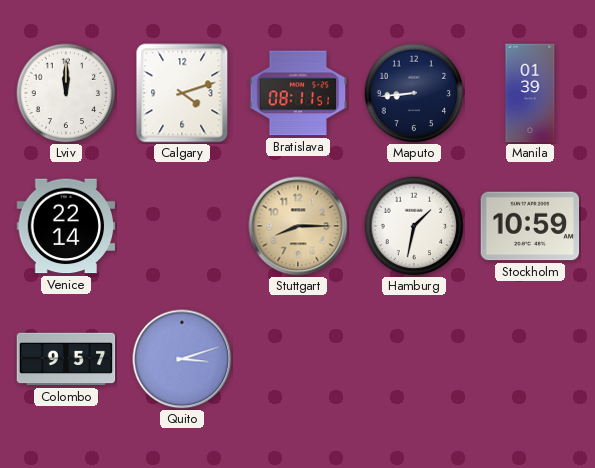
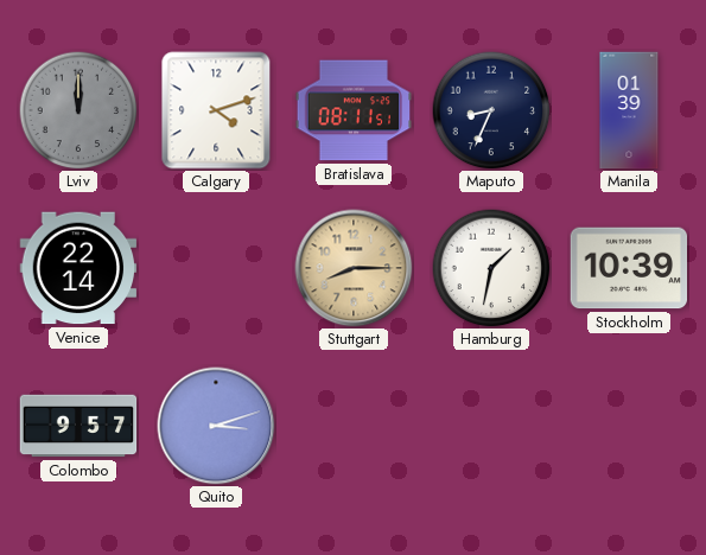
Lviv dial: white -> grey
Maputo: 8:44 -> 8:34
Stockholm: 10:59 -> 10:39
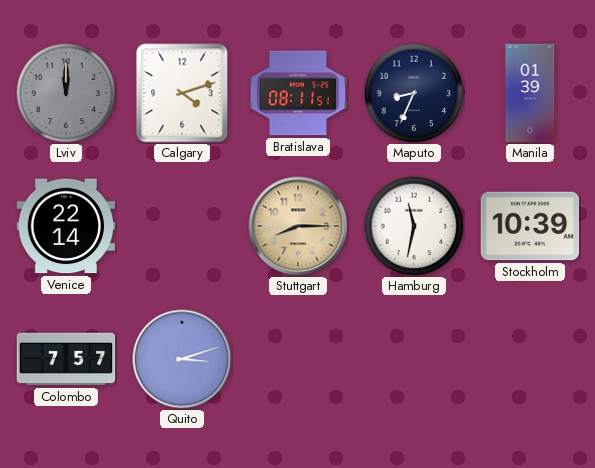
Hamburg: 1:32 -> 11:32
Colombo: 9:57 -> 7:57
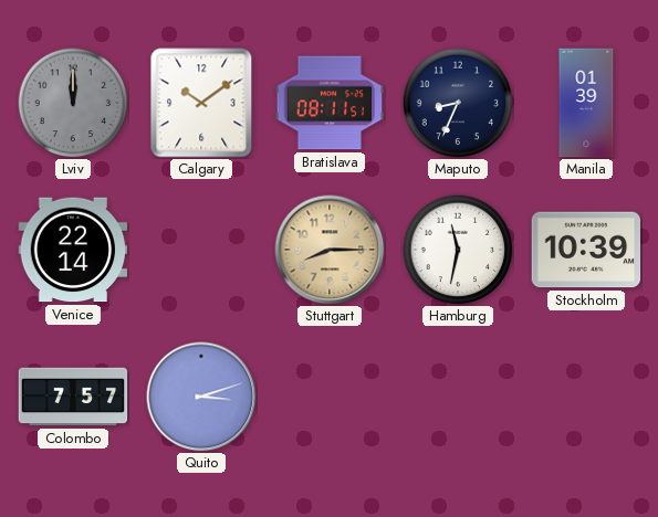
Calgary: 4:12 -> 10:09
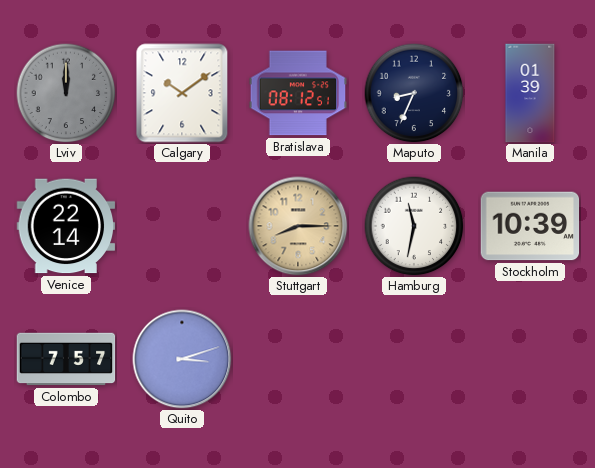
Bratislava: 08:11 -> 08:12
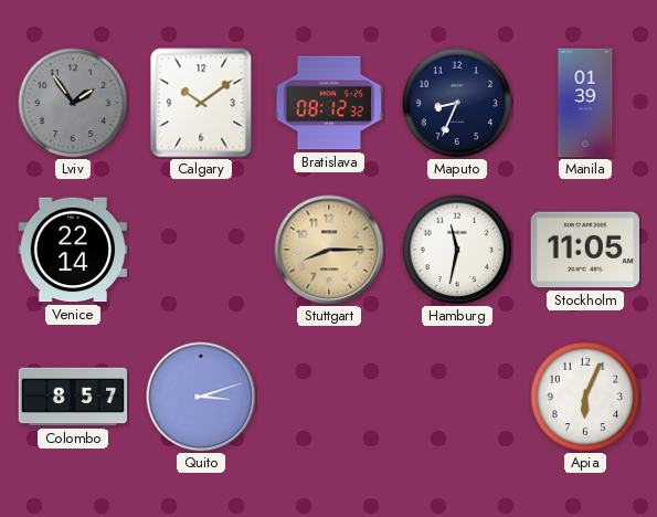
Lviv: 12:00 -> 1:54
Bratislava: 08:12:51 -> 08:12:32
Stockholm: 10:39 -> 11:05
Colombo: 7:57 -> 8:57
Apia: none -> 6:04
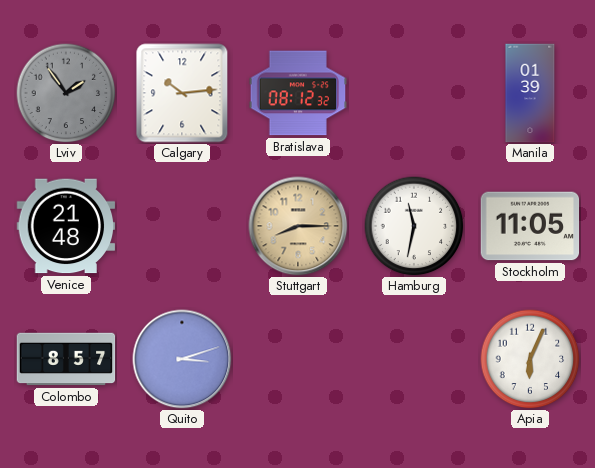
Calgary: 10:09 -> 10:14
Maputo: 8:34 -> none
Venice: 22:14 -> 21:48
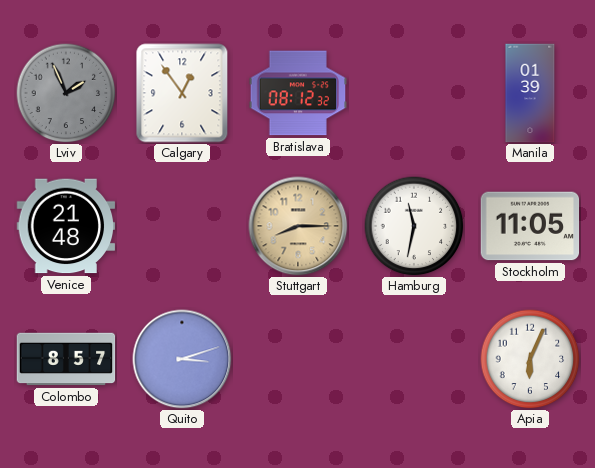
Lviv: 1:54 -> 1:56
Calgary: 10:14 -> 12:54
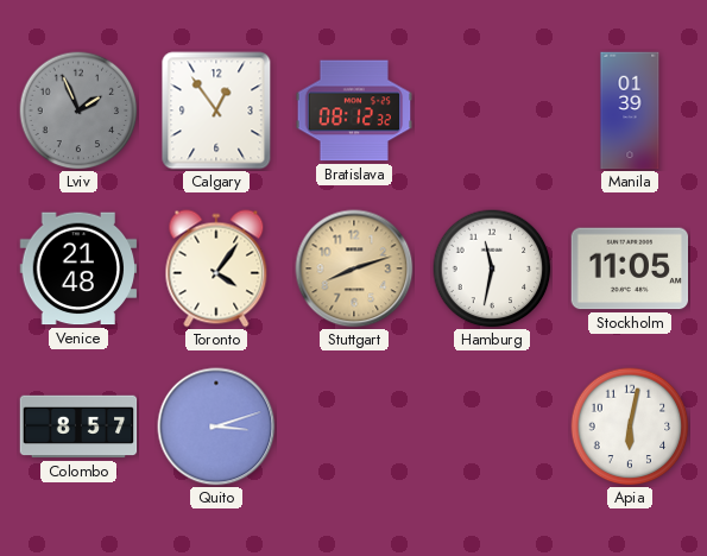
Toronto: none -> 4:06
Stuttgart: 8:15 -> 8:12
Apia: 6:04 -> 6:02
